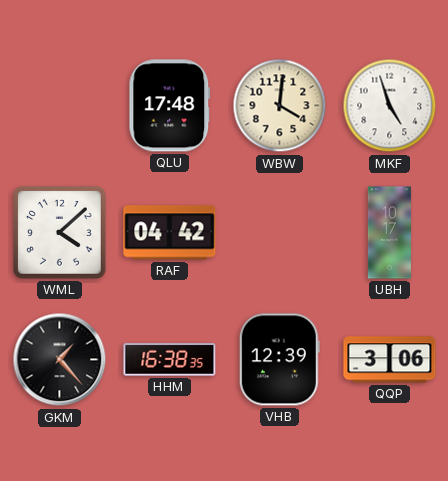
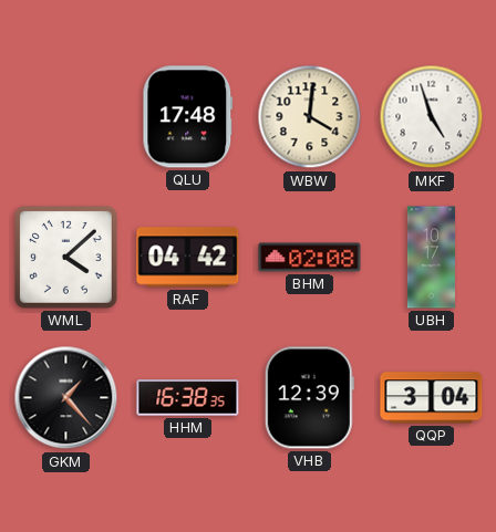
BHM: none -> 02:08
QQP: 3:06 -> 3:04
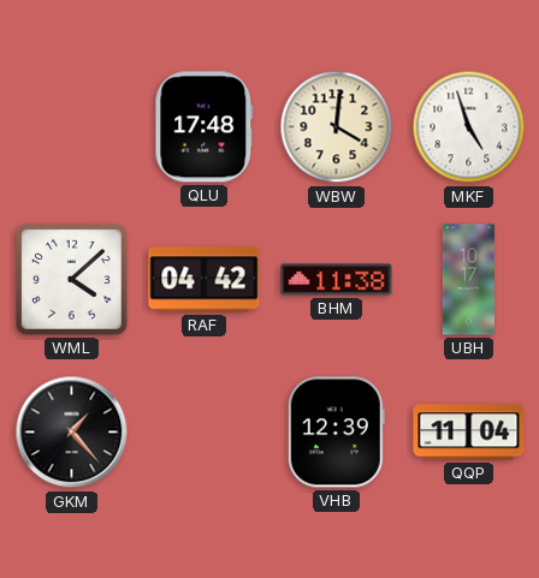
BHM: 02:08 -> 11:38
HHM: 16:38 -> none
QQP: 3:04 -> 11:04
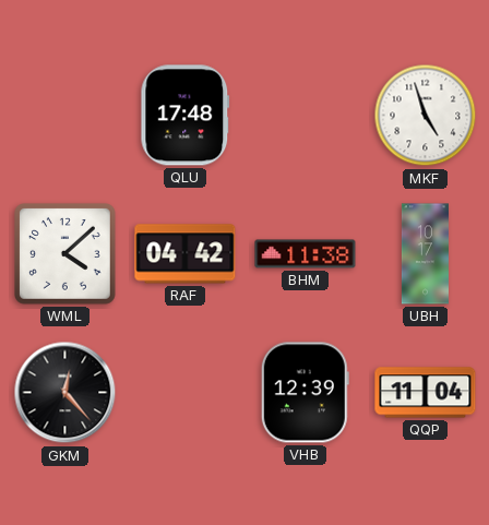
WBW: 4:01 -> none
GKM: 1:23 -> 12:23
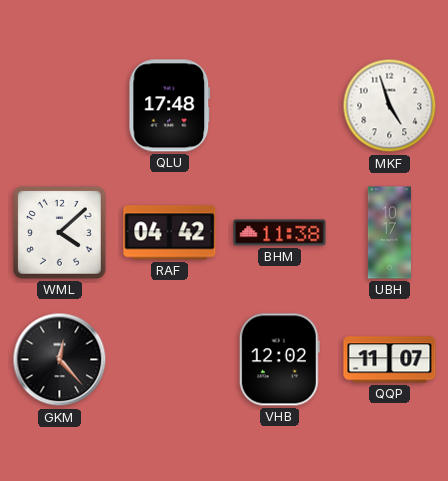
VHB: 12:39 -> 12:02
QQP: 11:04 -> 11:07
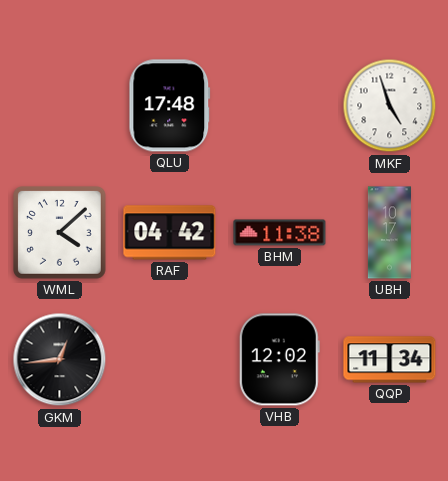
GKM: 12:23 -> 12:44
QQP: 11:07 -> 11:34
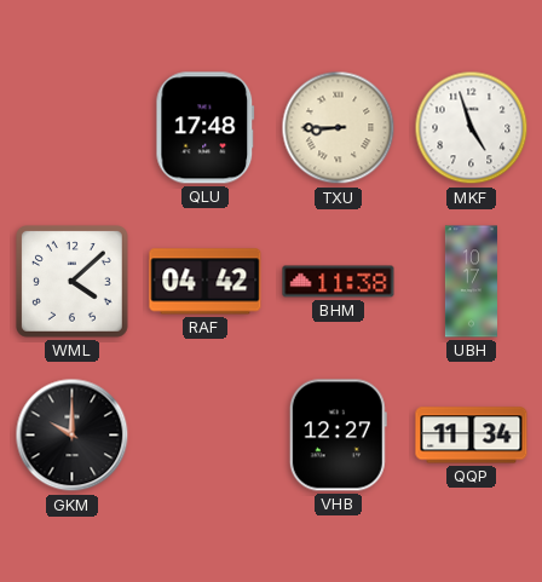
TXU: none -> 8:45
GKM: 12:44 -> 10:00
VHB: 12:02 -> 12:27
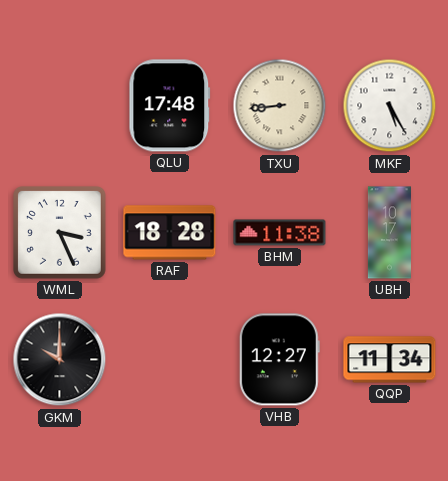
TXU: 8:45 -> 8:44
MKF: 4:57 -> 5:25
WML: 4:08 -> 3:26
RAF: 04:42 -> 18:28
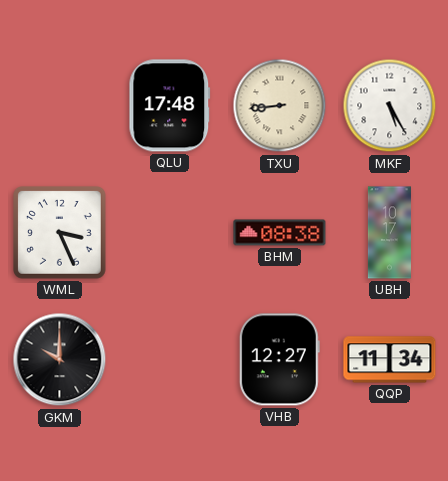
RAF: 18:28 -> none
BHM: 11:38 -> 08:38
